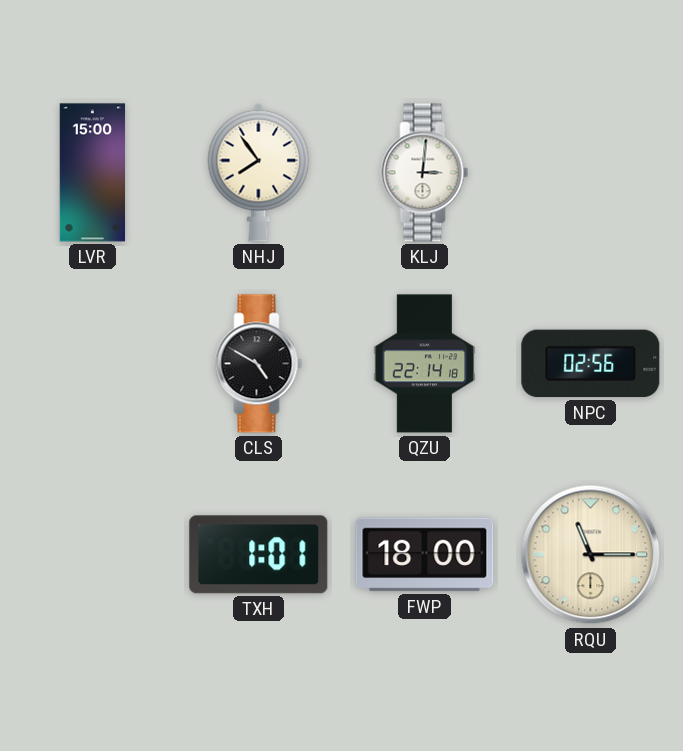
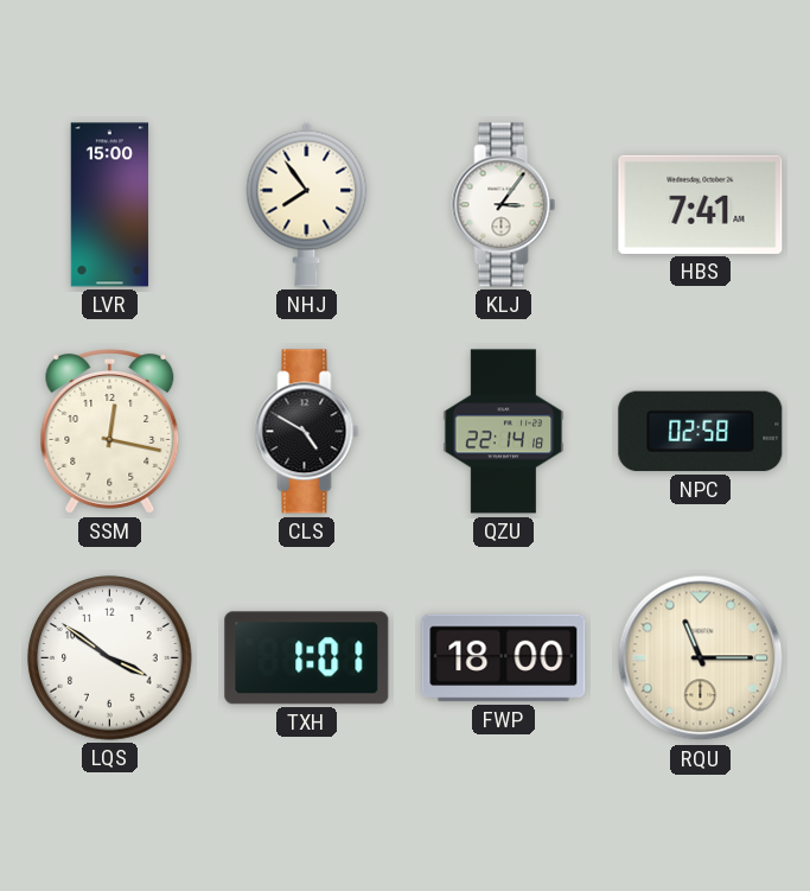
KLJ: 3:01 -> 3:06
HBS: none -> 7:41
SSM: none -> 12:17
NPC: 02:56 -> 02:58
LQS: none -> 3:51
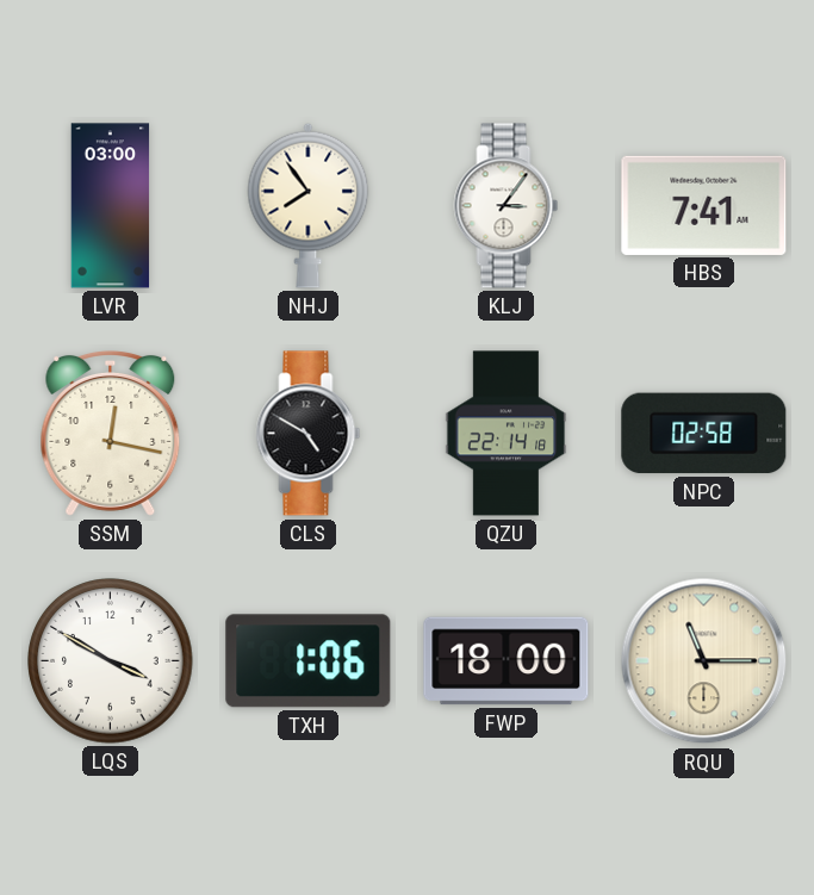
LVR: 15:00 -> 03:00
LQS: 3:51 -> 3:50
TXH: 1:01 -> 1:06
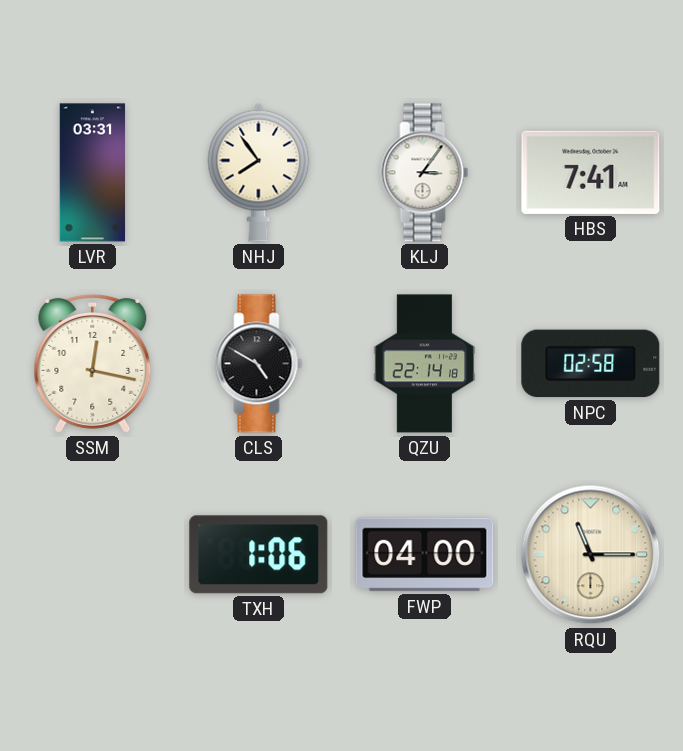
LVR: 03:00 -> 03:31
LQS: 3:50 -> none
FWP: 18:00 -> 04:00
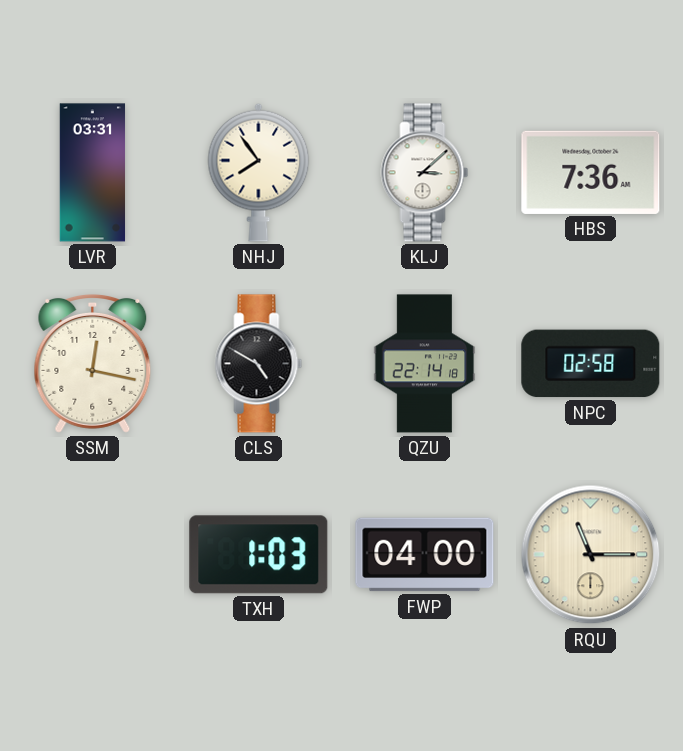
KLJ: 3:06 -> 3:08
HBS: 7:41 -> 7:36
TXH: 1:06 -> 1:03
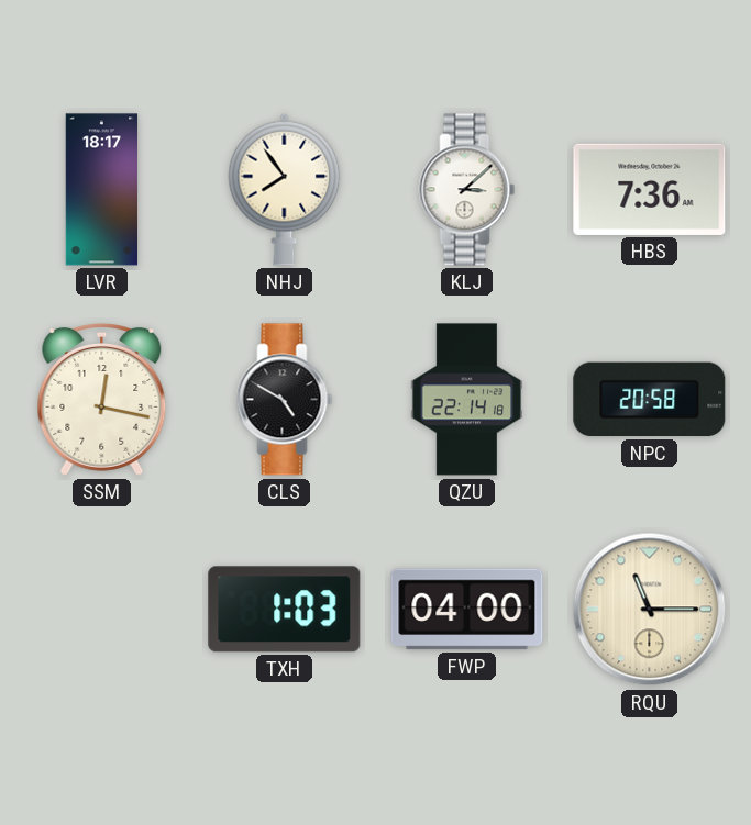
LVR: 03:31 -> 18:17
NPC: 02:58 -> 20:58
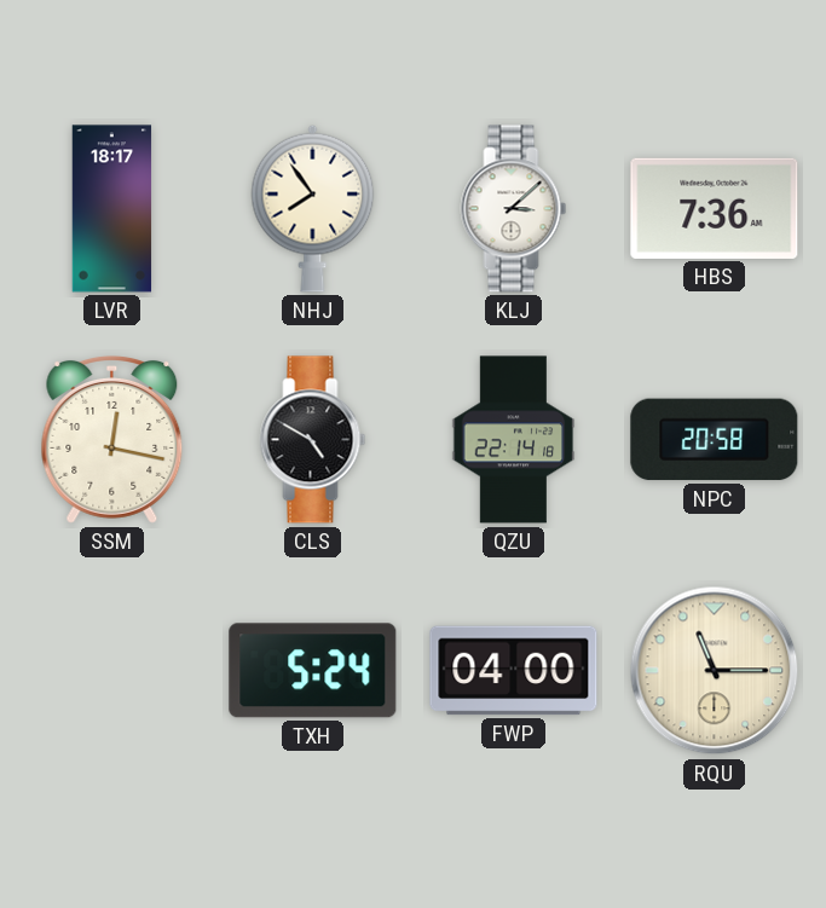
TXH: 1:03 -> 5:24
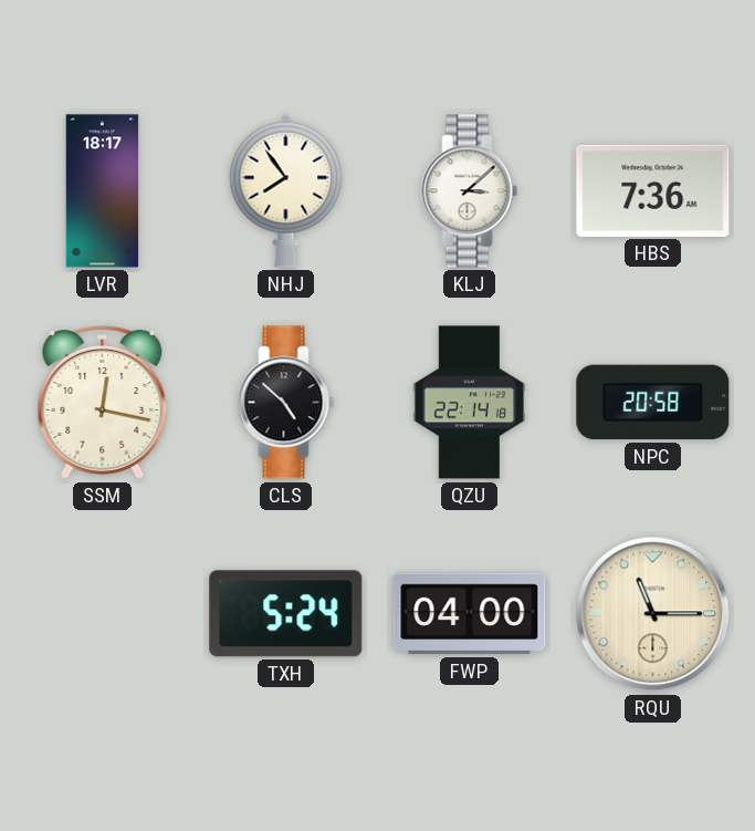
CLS: 4:50 -> 4:52
